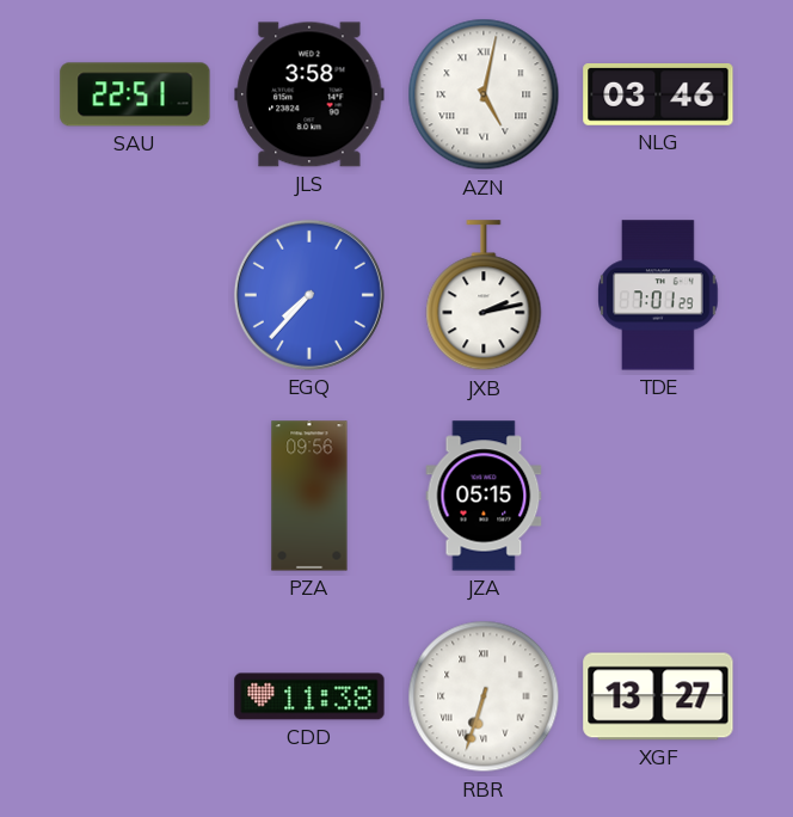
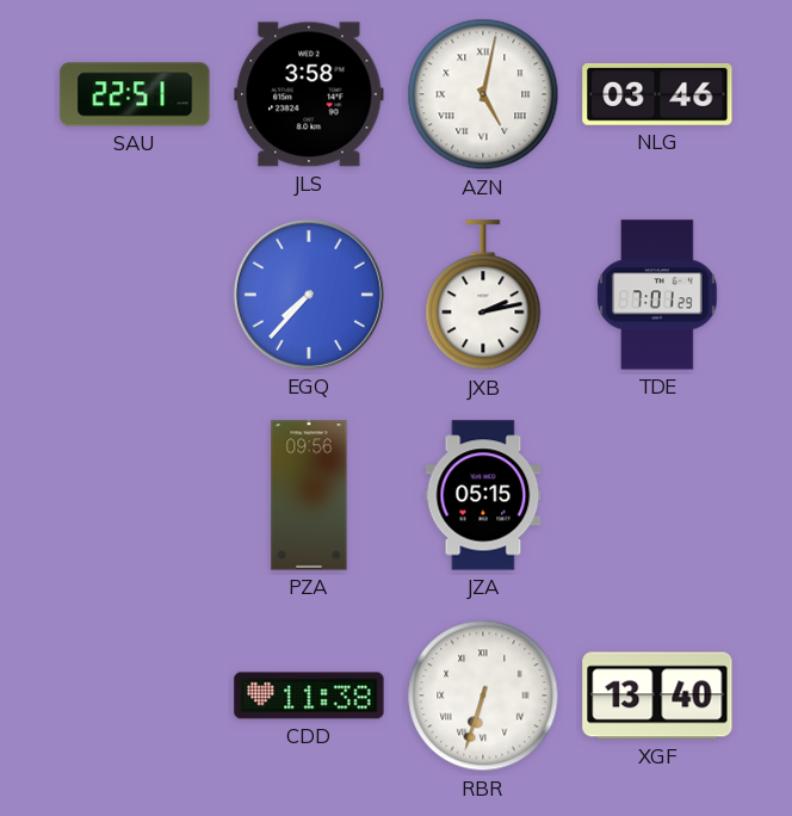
XGF: 13:27 -> 13:40
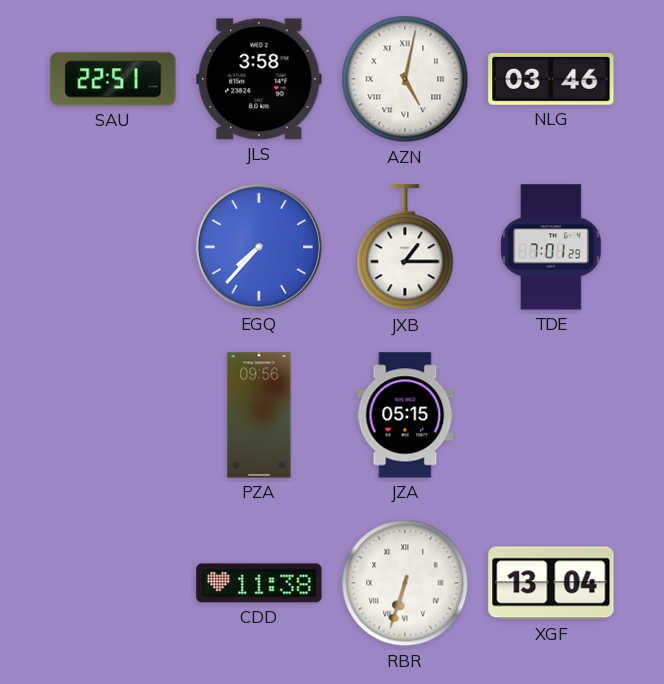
JXB: 2:13 -> 1:15
XGF: 13:40 -> 13:04
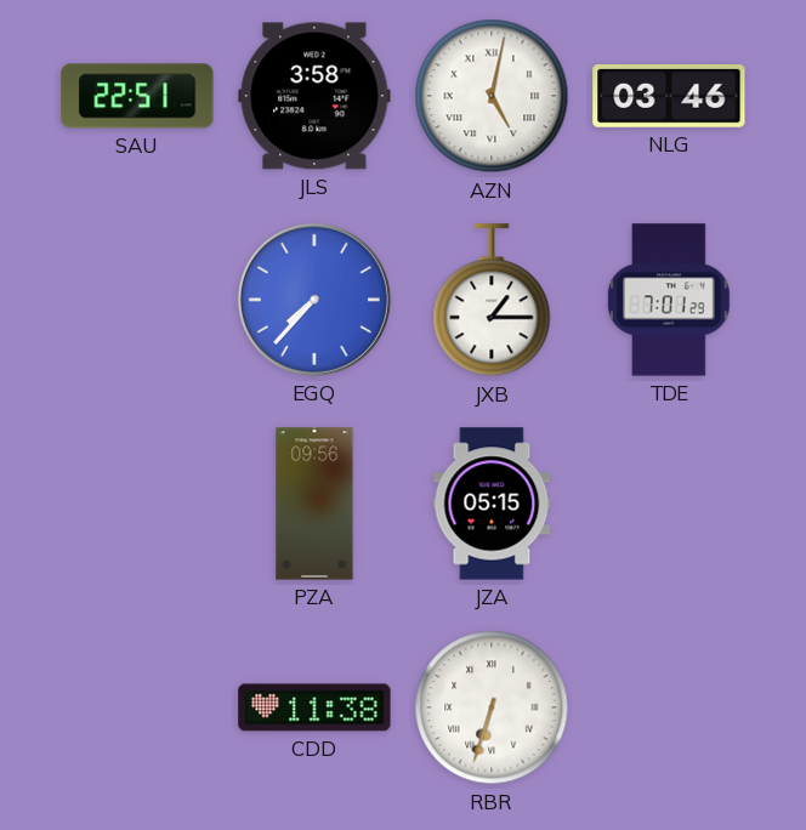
XGF: 13:04 -> none
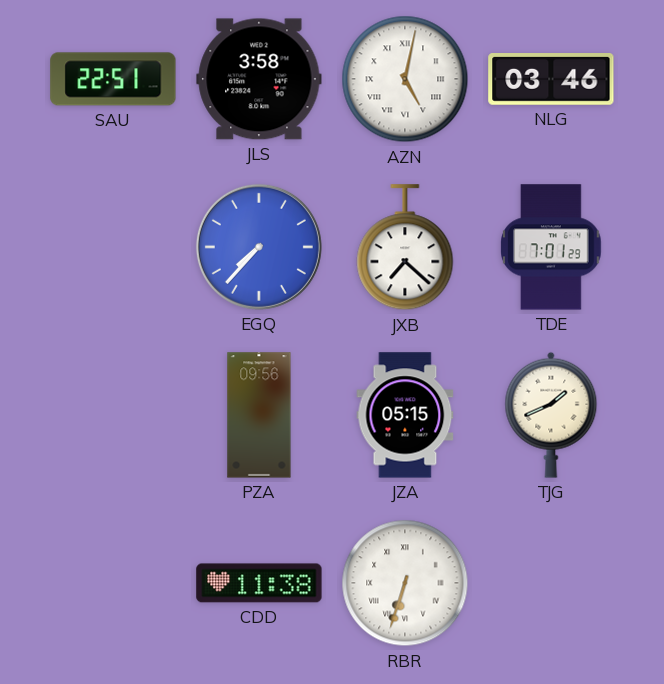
JXB: 1:15 -> 7:22
TJG: none -> 1:41
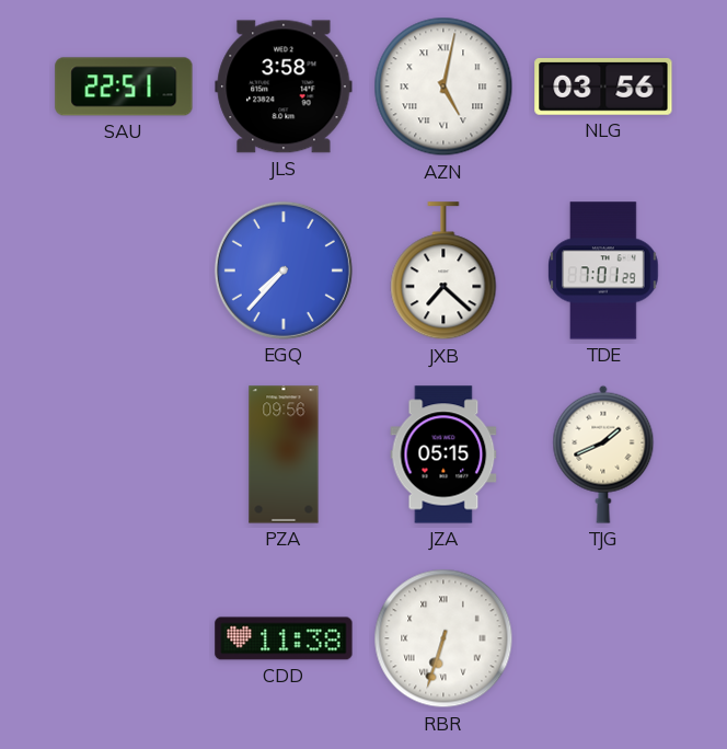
NLG: 03:46 -> 03:56
